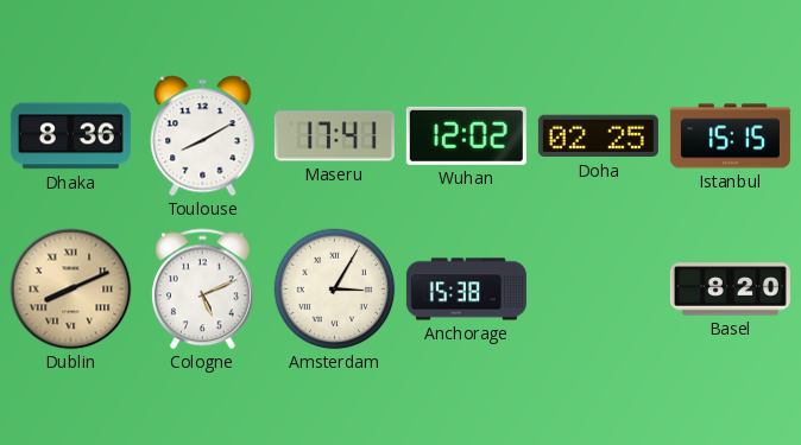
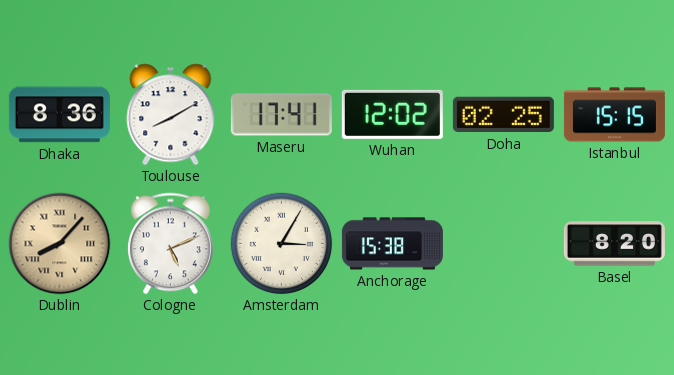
Dublin: 8:11 -> 8:07
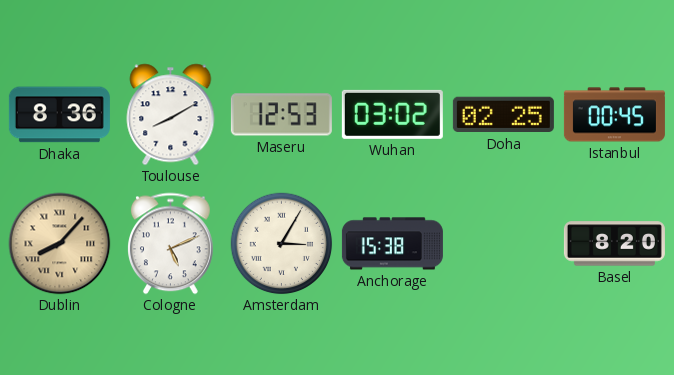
Maseru: 17:41 -> 12:53
Wuhan: 12:02 -> 03:02
Istanbul: 15:15 -> 00:45
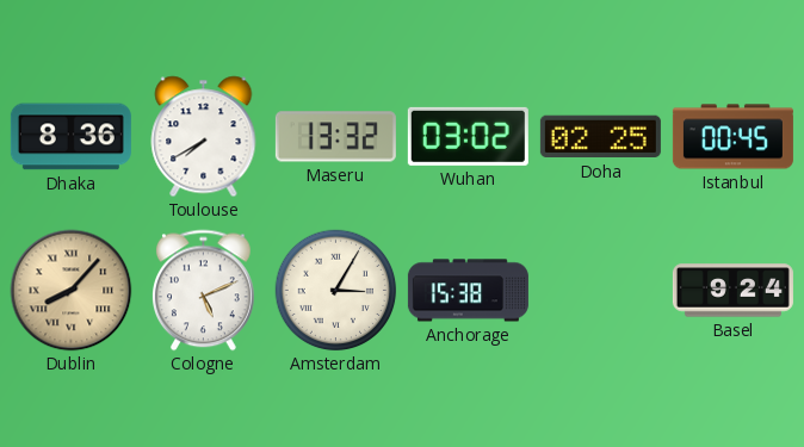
Toulouse: 8:10 -> 7:40
Maseru: 12:53 -> 13:32
Basel: 8:20 -> 9:24
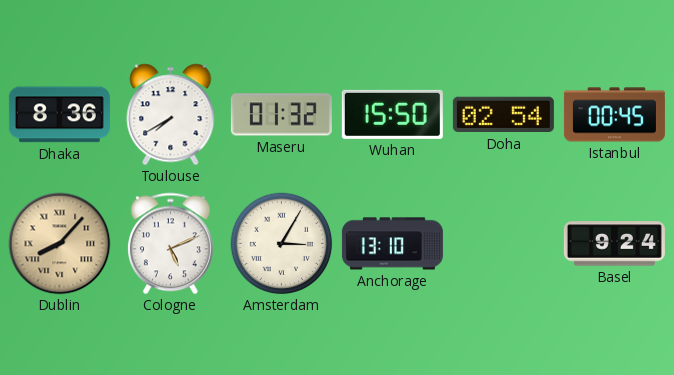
Maseru: 13:32 -> 01:32
Wuhan: 03:02 -> 15:50
Doha: 02:25 -> 02:54
Anchorage: 15:38 -> 13:10
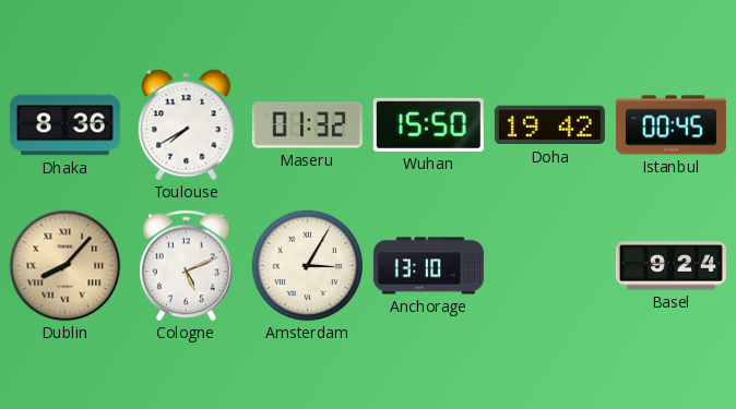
Doha: 02:54 -> 19:42
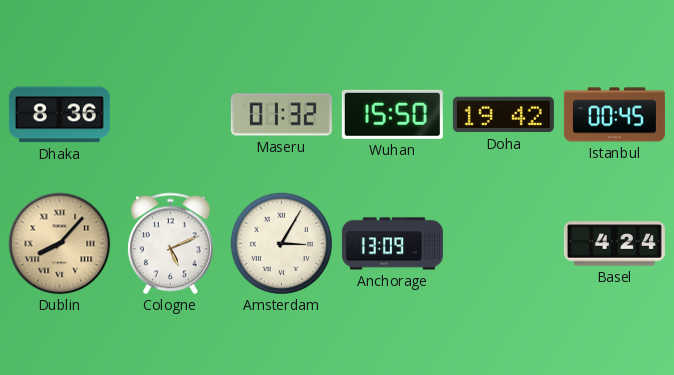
Toulouse: 7:40 -> none
Anchorage: 13:10 -> 13:09
Basel: 9:24 -> 4:24
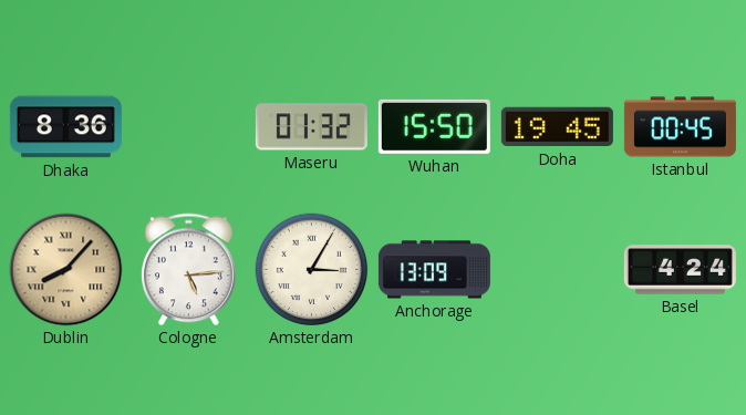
Doha: 19:42 -> 19:45
Cologne: 5:11 -> 5:14
